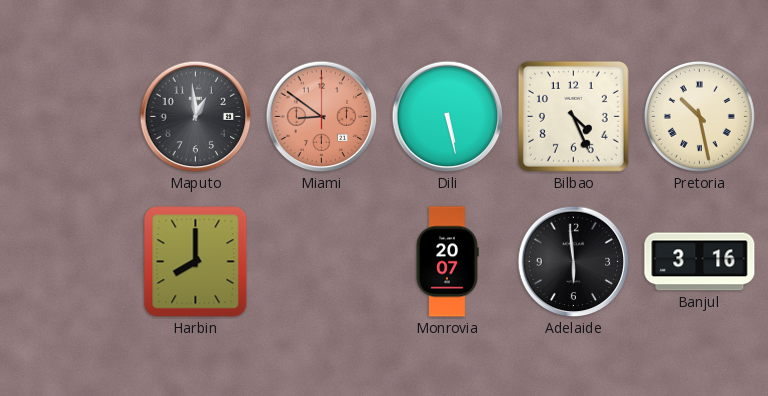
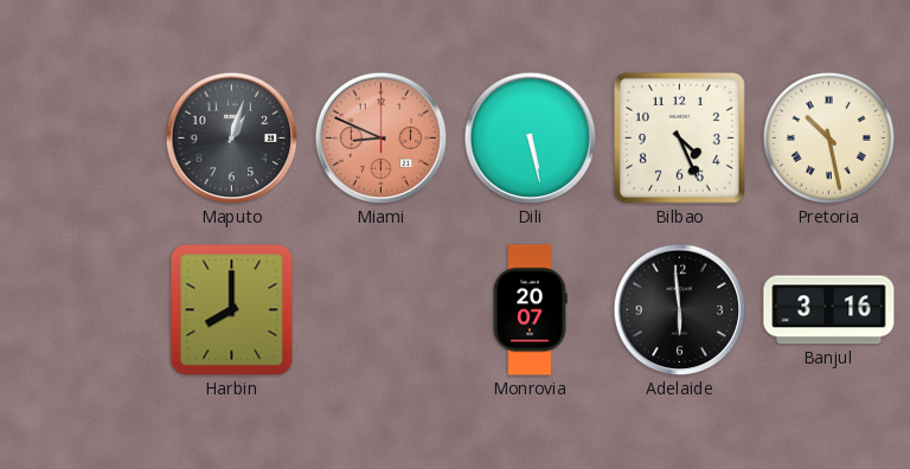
Maputo: 12:59 -> 1:03
Miami: 8:51 -> 8:49
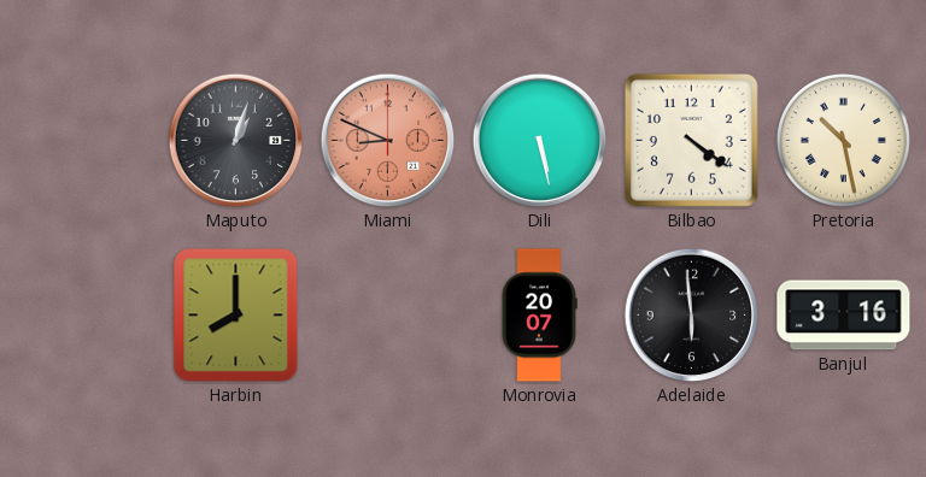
Bilbao: 4:26 -> 4:21
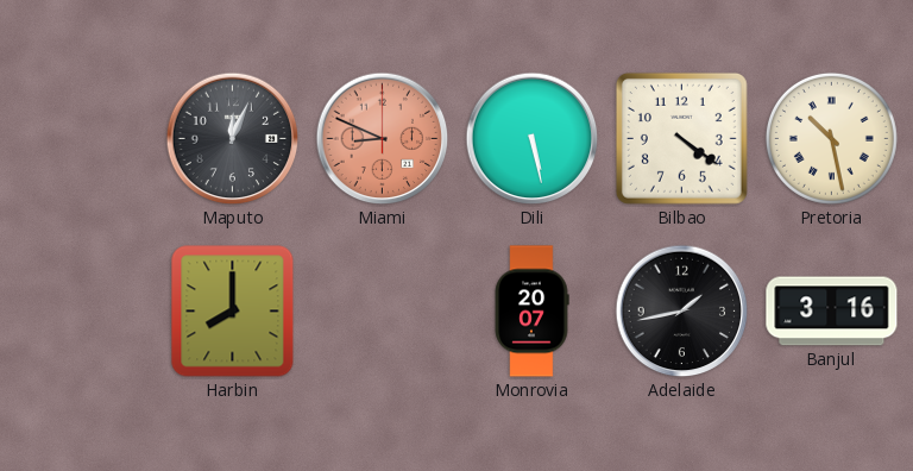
Maputo: 1:03 -> 12:04
Adelaide: 5:59 -> 1:43
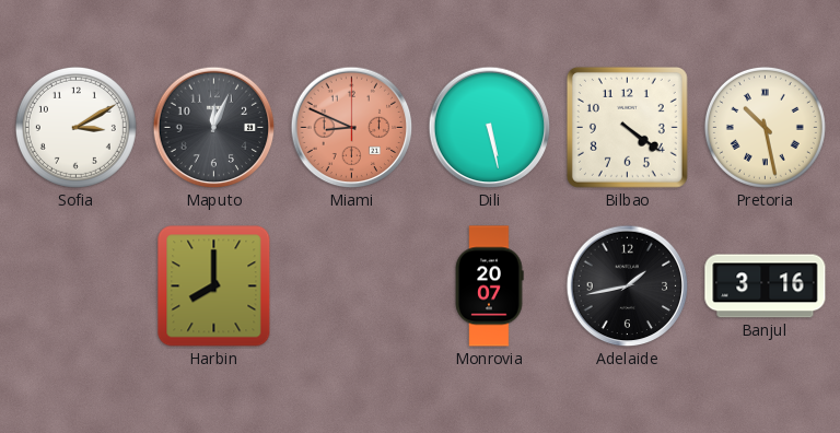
Sofia: none -> 3:10
